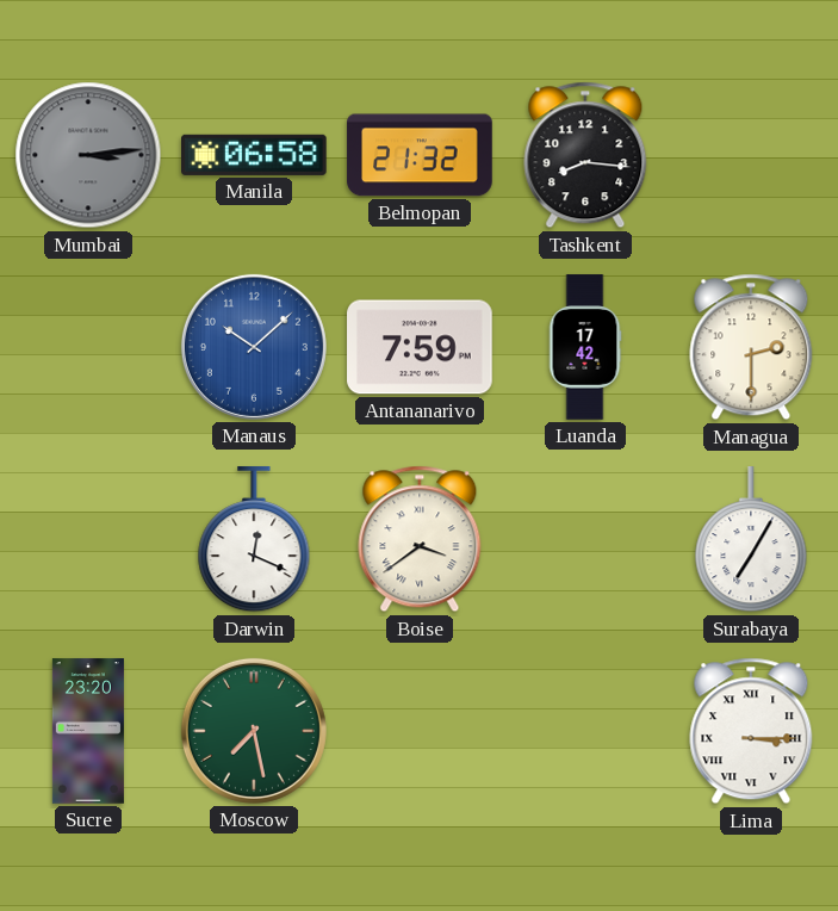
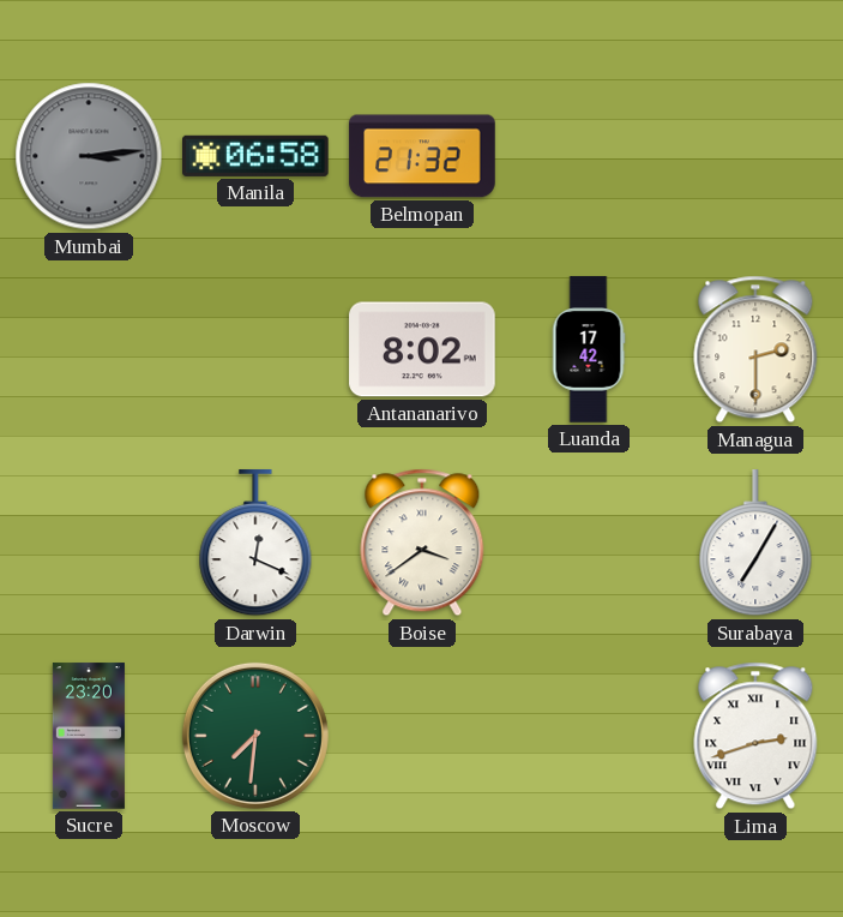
Tashkent: 8:16 -> none
Manaus: 10:08 -> none
Antananarivo: 7:59 -> 8:02
Moscow: 7:28 -> 7:31
Lima: 3:15 -> 2:42
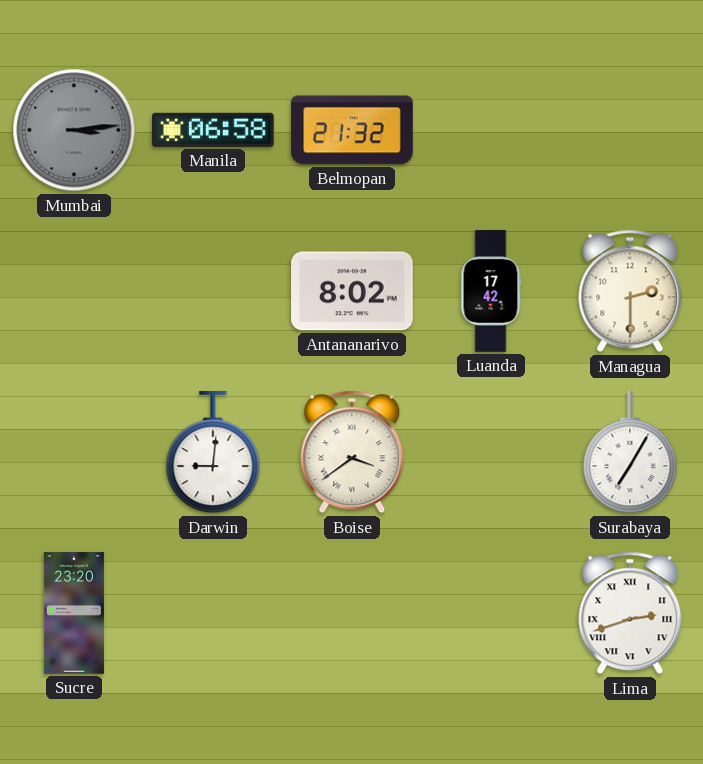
Darwin: 12:19 -> 9:01
Moscow: 7:31 -> none
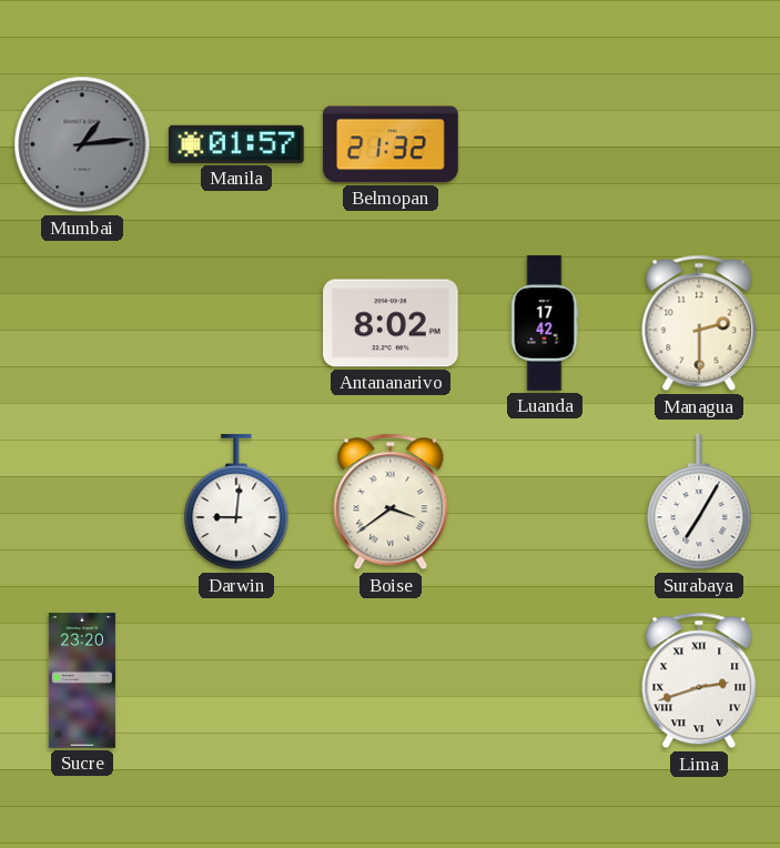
Mumbai: 3:14 -> 1:14
Manila: 06:58 -> 01:57
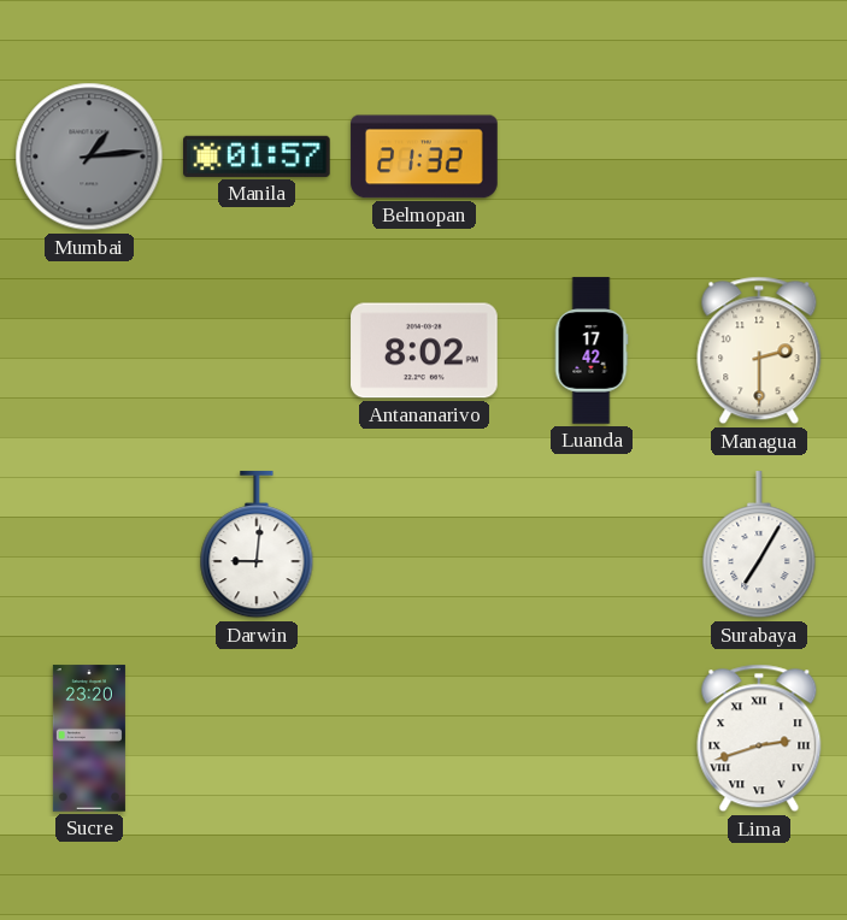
Boise: 3:39 -> none
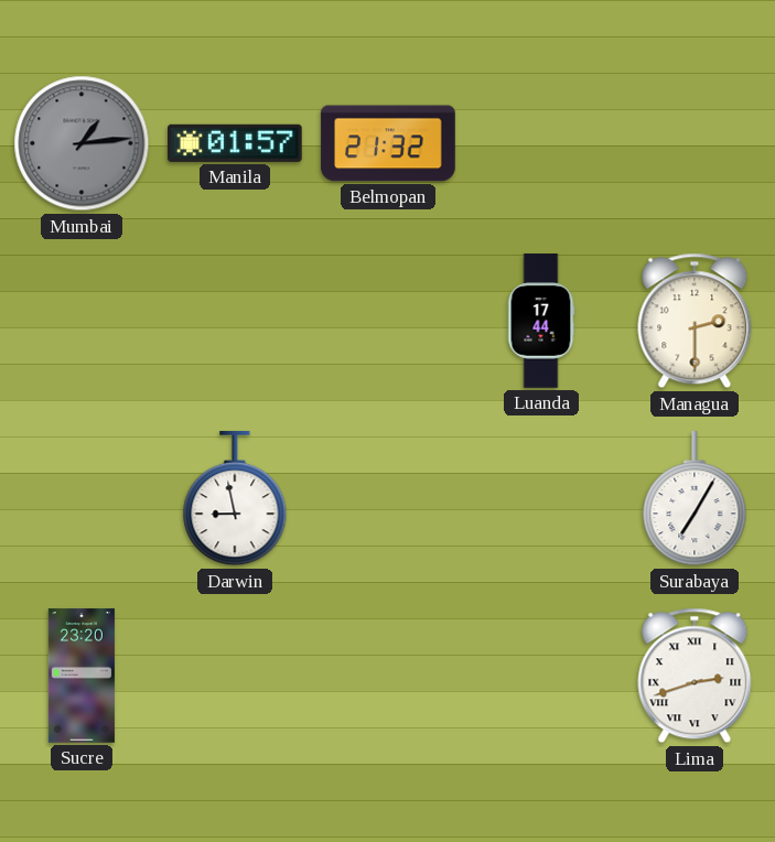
Antananarivo: 8:02 -> none
Luanda: 17:42 -> 17:44
Darwin: 9:01 -> 8:58
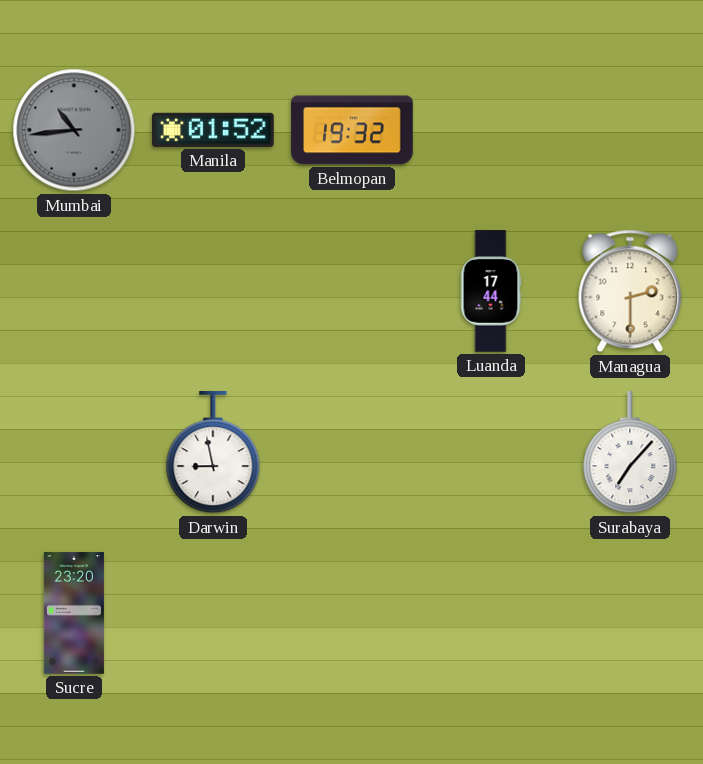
Mumbai: 1:14 -> 10:44
Manila: 01:57 -> 01:52
Belmopan: 21:32 -> 19:32
Surabaya: 7:05 -> 7:07
Lima: 2:42 -> none
